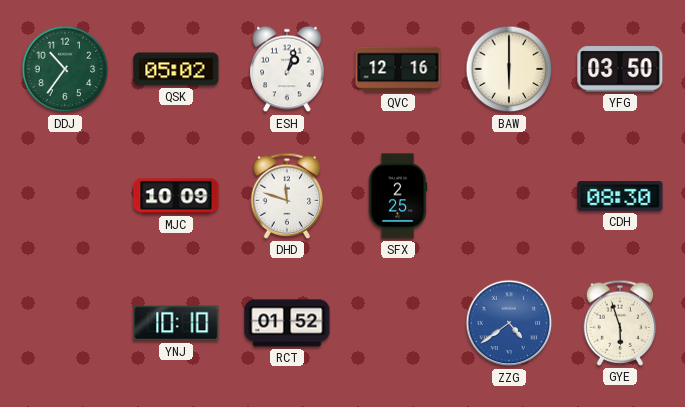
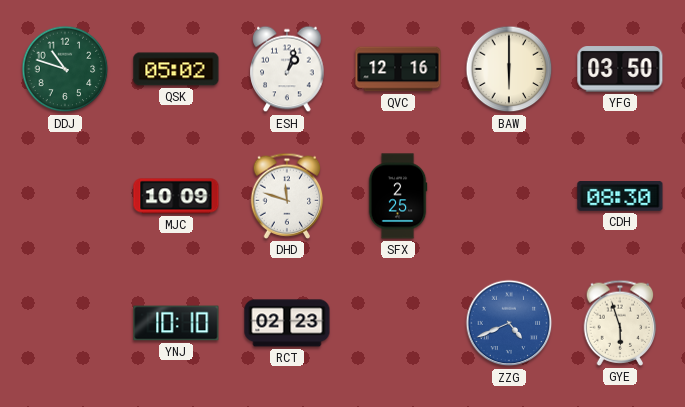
DDJ: 10:36 -> 10:48
RCT: 01:52 -> 02:23
ZZG: 4:39 -> 4:41
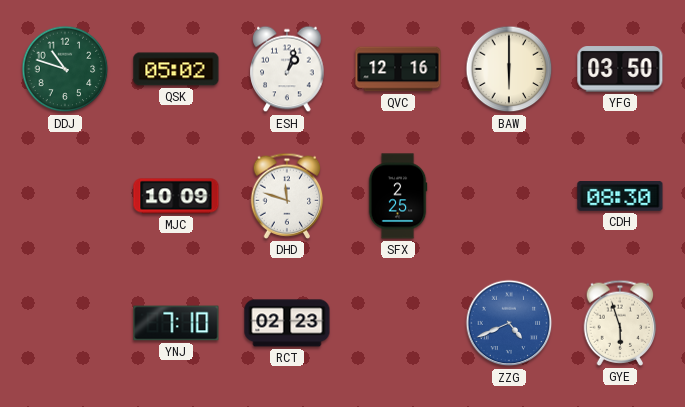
YNJ: 10:10 -> 7:10
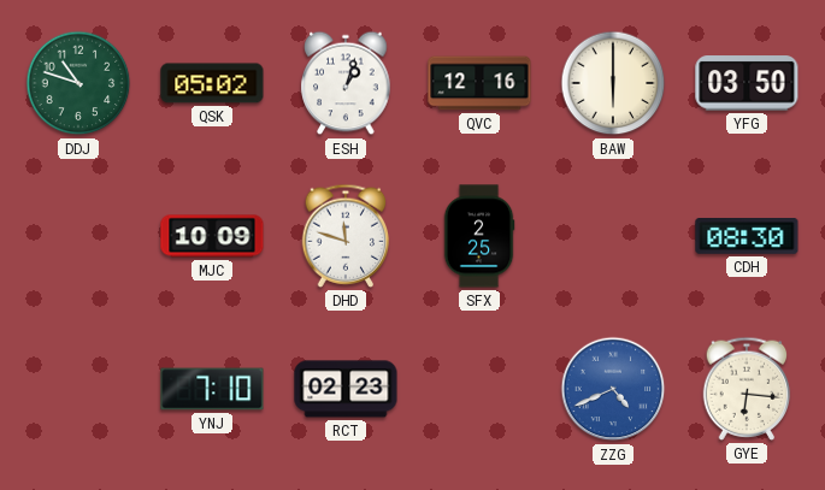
GYE: 5:57 -> 6:16
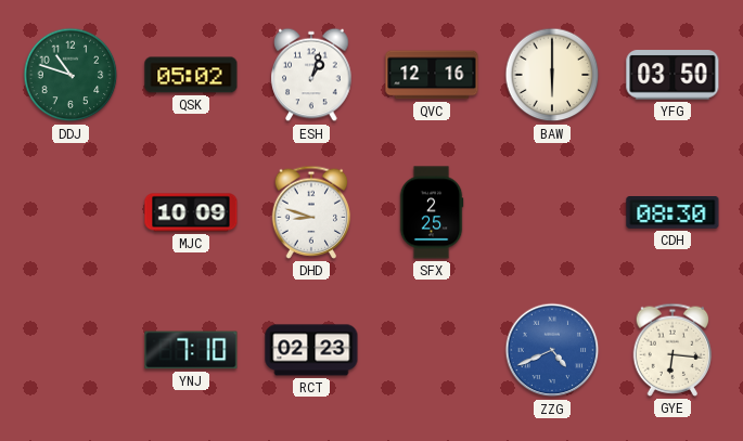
DHD: 11:48 -> 8:48
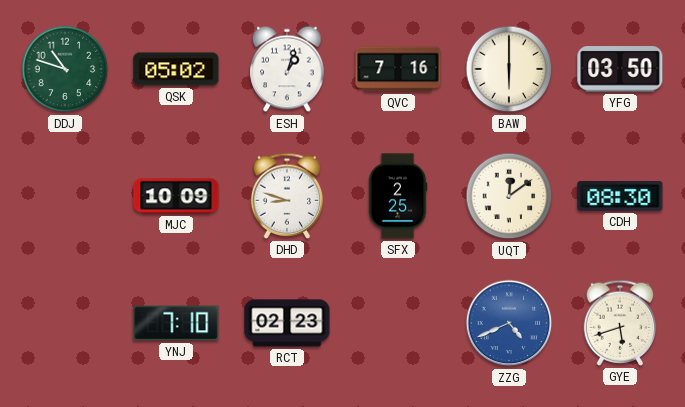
QVC: 12:16 -> 7:16
UQT: none -> 12:09
GYE: 6:16 -> 5:42
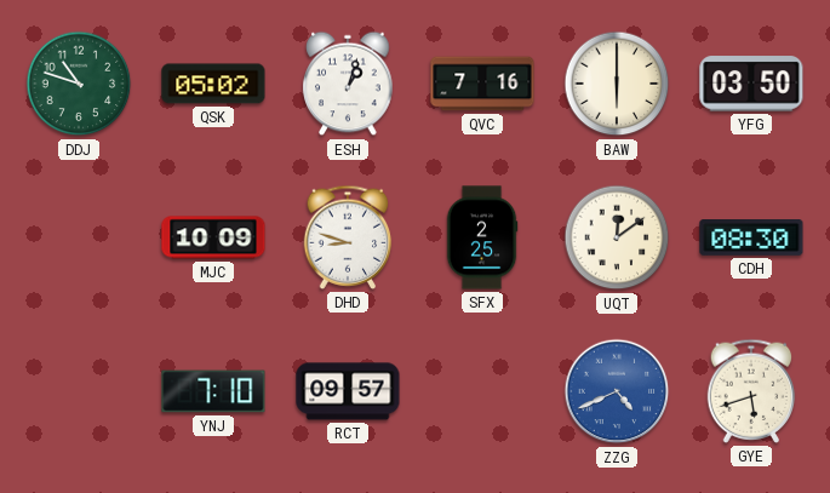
RCT: 02:23 -> 09:57
